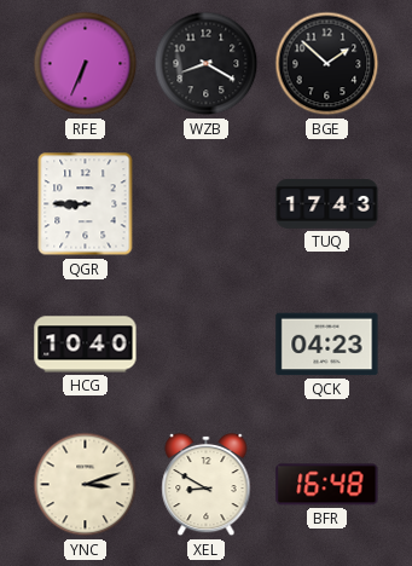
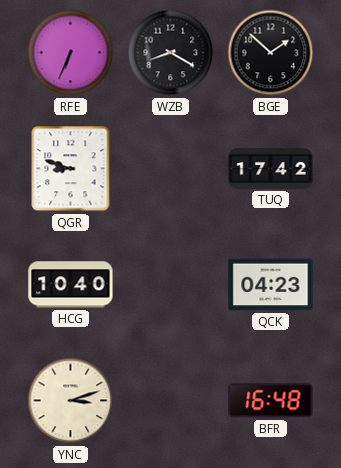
QGR: 8:45 -> 8:48
TUQ: 17:43 -> 17:42
XEL: 8:50 -> none
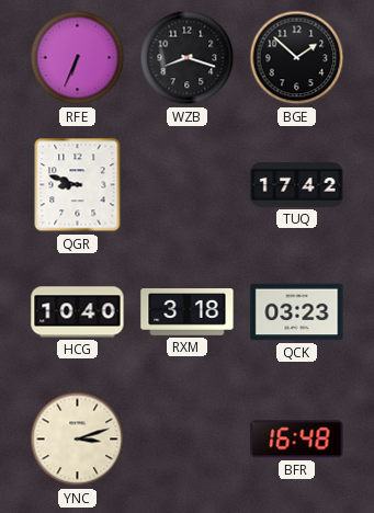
WZB: 8:20 -> 8:18
RXM: none -> 3:18
QCK: 04:23 -> 03:23
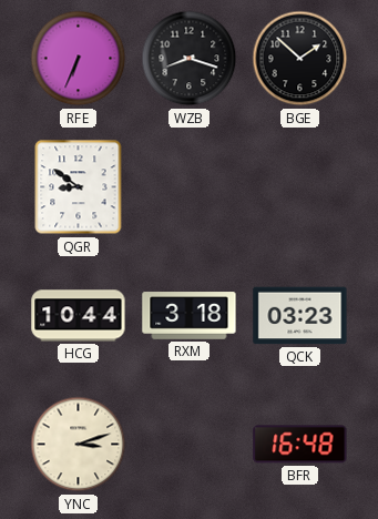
QGR: 8:48 -> 8:51
TUQ: 17:42 -> none
HCG: 10:40 -> 10:44
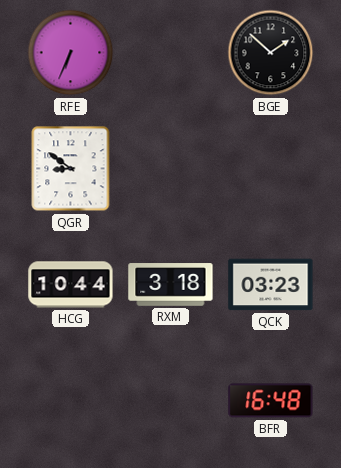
WZB: 8:18 -> none
YNC: 3:12 -> none
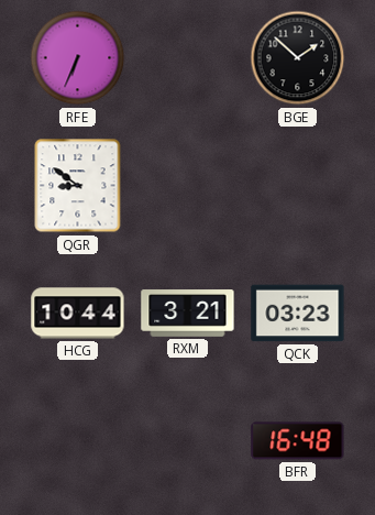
RXM: 3:18 -> 3:21
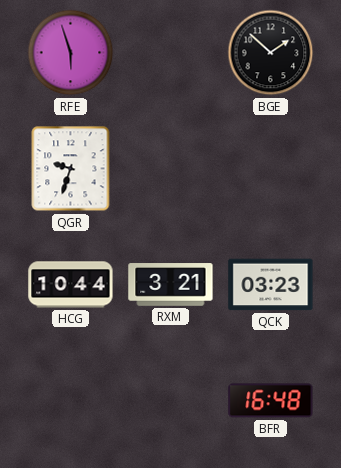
RFE: 6:34 -> 5:57
QGR: 8:51 -> 9:33
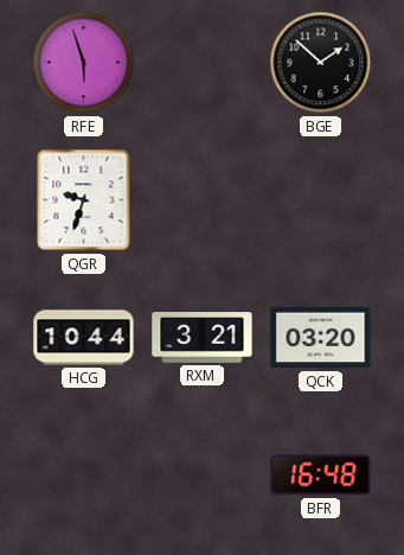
QCK: 03:23 -> 03:20
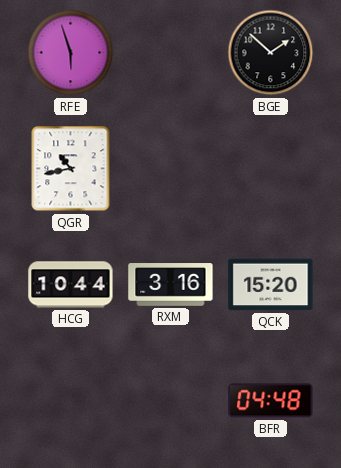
QGR: 9:33 -> 10:43
RXM: 3:21 -> 3:16
QCK: 03:20 -> 15:20
BFR: 16:48 -> 04:48
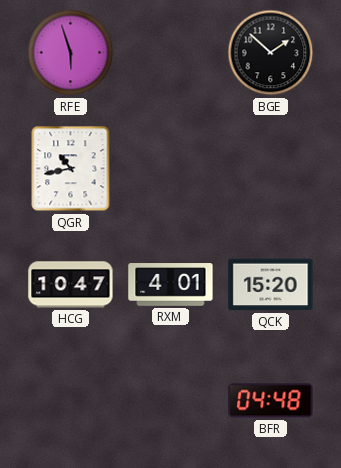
HCG: 10:44 -> 10:47
RXM: 3:16 -> 4:01
